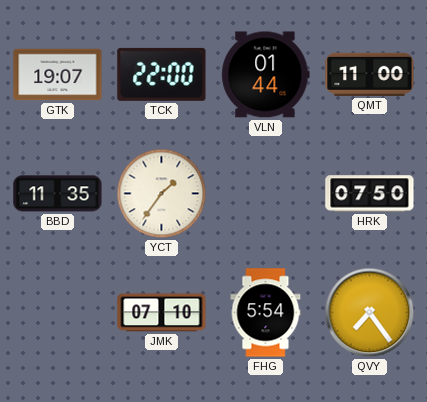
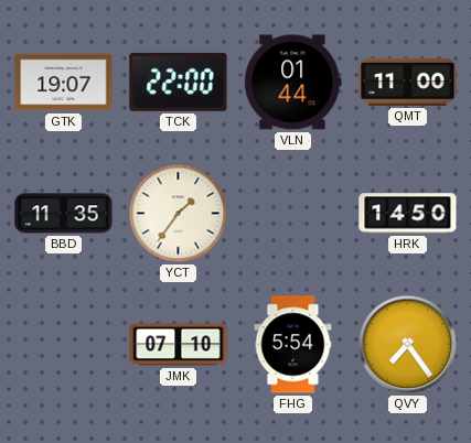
HRK: 07:50 -> 14:50
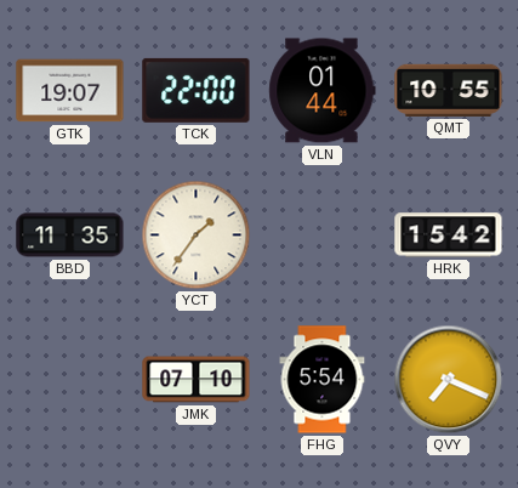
QMT: 11:00 -> 10:55
HRK: 14:50 -> 15:42
QVY: 7:24 -> 7:19
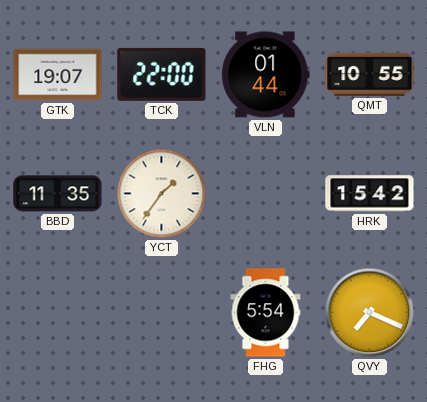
JMK: 07:10 -> none
